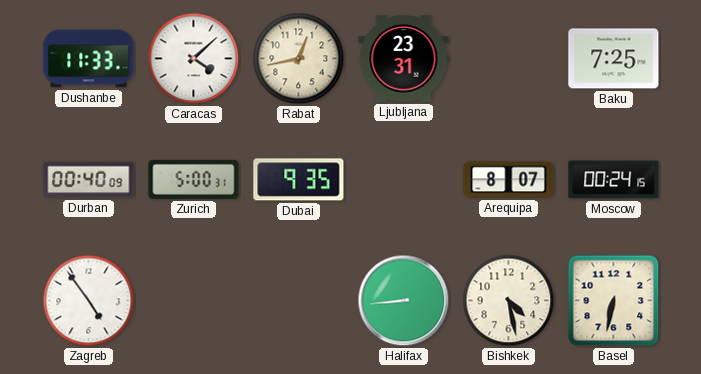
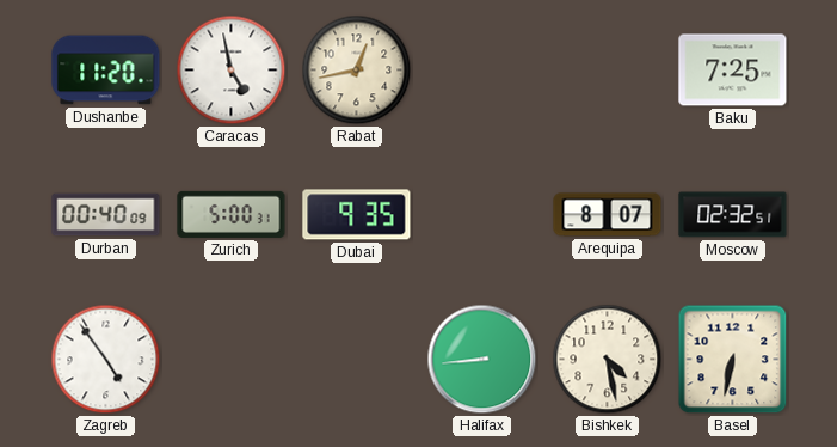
Dushanbe: 11:33 -> 11:20
Caracas: 4:08 -> 4:58
Ljubljana: 23:31 -> none
Moscow: 00:24 -> 02:32
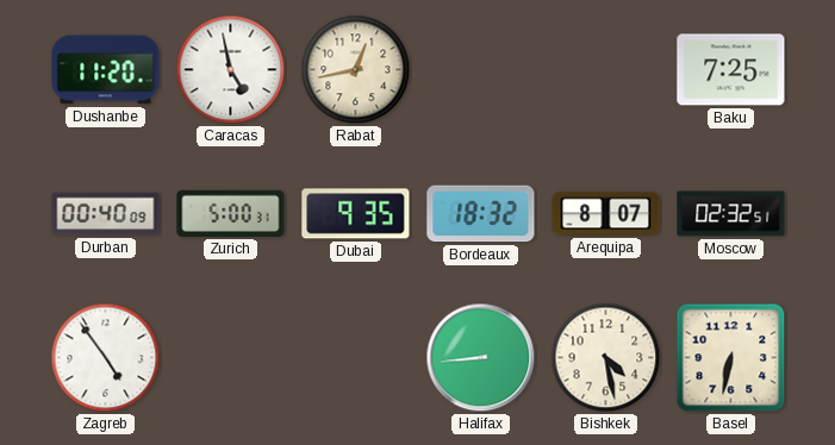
Bordeaux: none -> 18:32
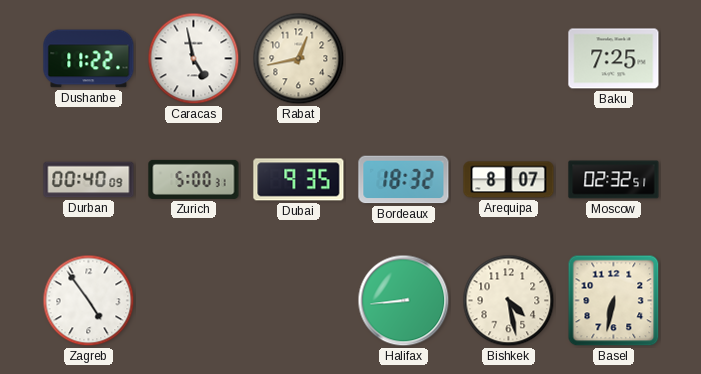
Dushanbe: 11:20 -> 11:22
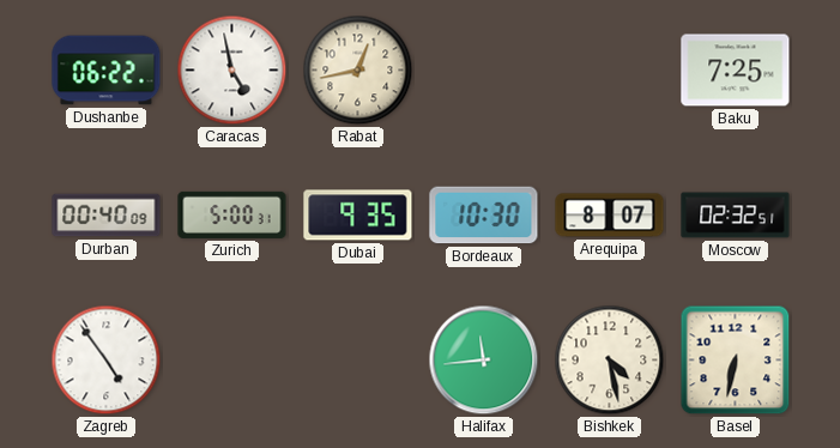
Dushanbe: 11:22 -> 06:22
Bordeaux: 18:32 -> 10:30
Halifax: 8:44 -> 11:44
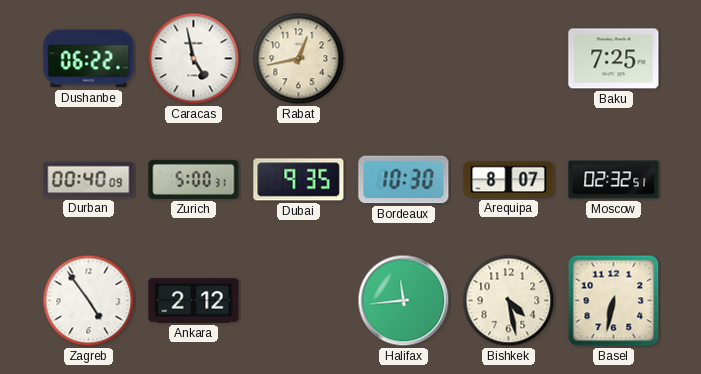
Ankara: none -> 2:12
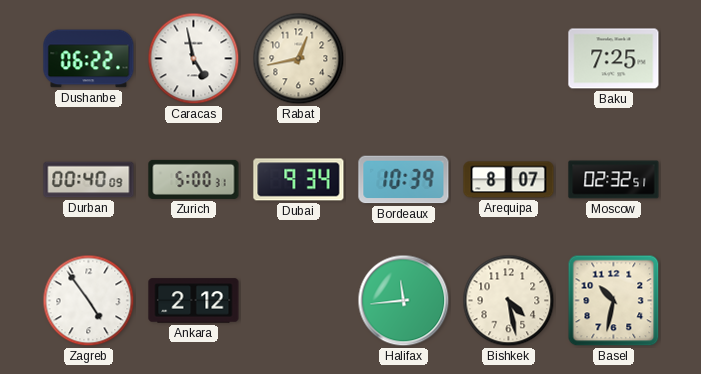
Dubai: 9:35 -> 9:34
Bordeaux: 10:30 -> 10:39
Basel: 6:32 -> 10:32
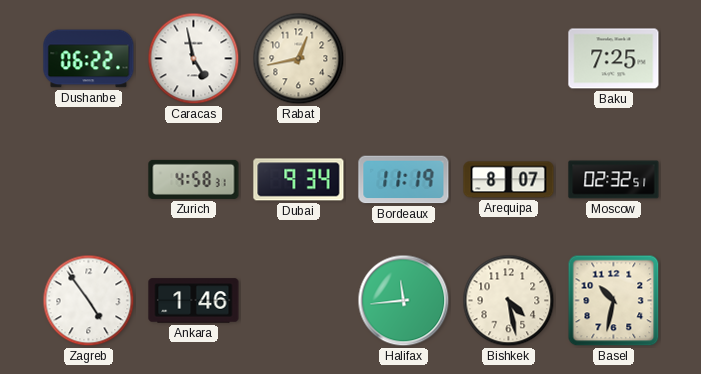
Durban: 00:40 -> none
Zurich: 5:00 -> 4:58
Bordeaux: 10:39 -> 11:19
Ankara: 2:12 -> 1:46
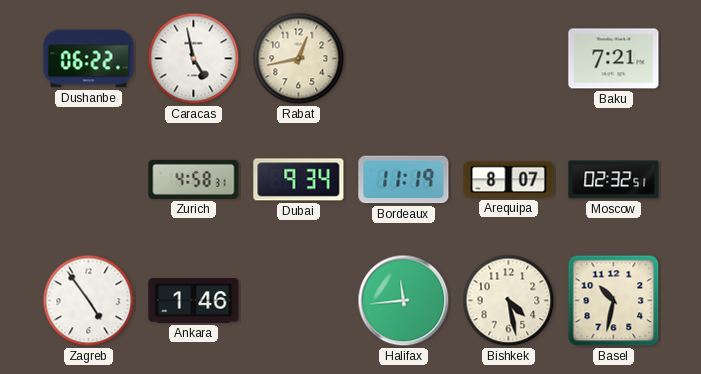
Baku: 7:25 -> 7:21
